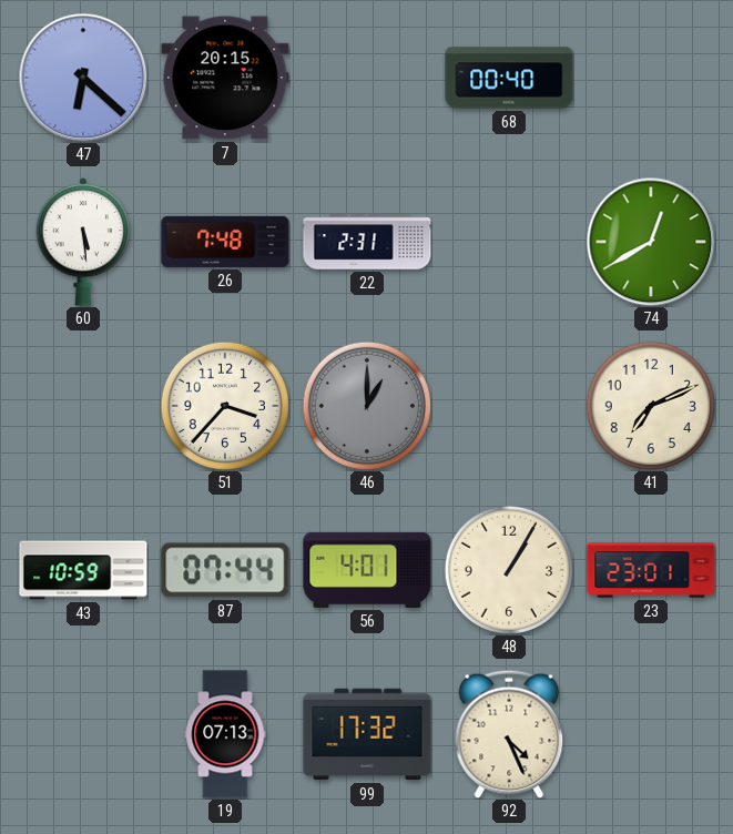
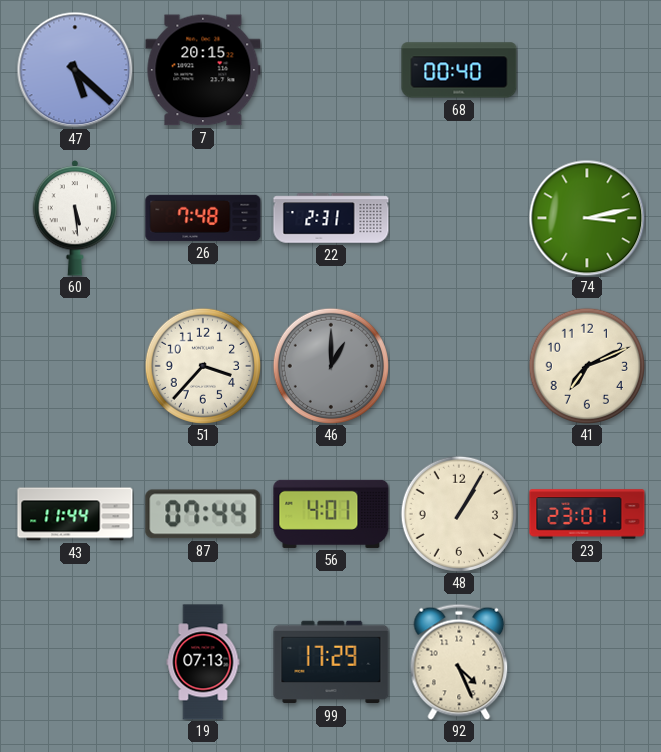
47: 6:22 -> 5:22
74: 12:40 -> 3:13
43: 10:59 -> 11:44
99: 17:32 -> 17:29
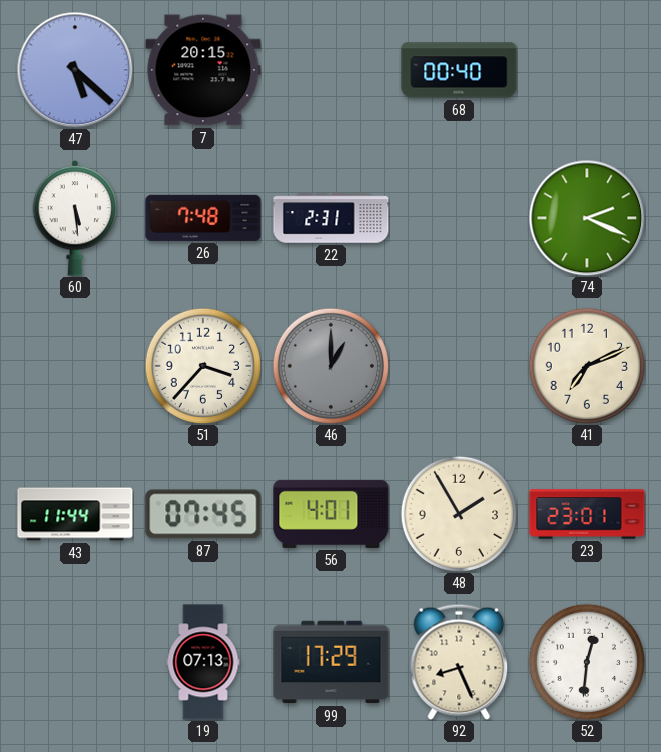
74: 3:13 -> 2:19
87: 07:44 -> 07:45
48: 1:05 -> 1:55
92: 4:26 -> 8:26
52: none -> 12:31
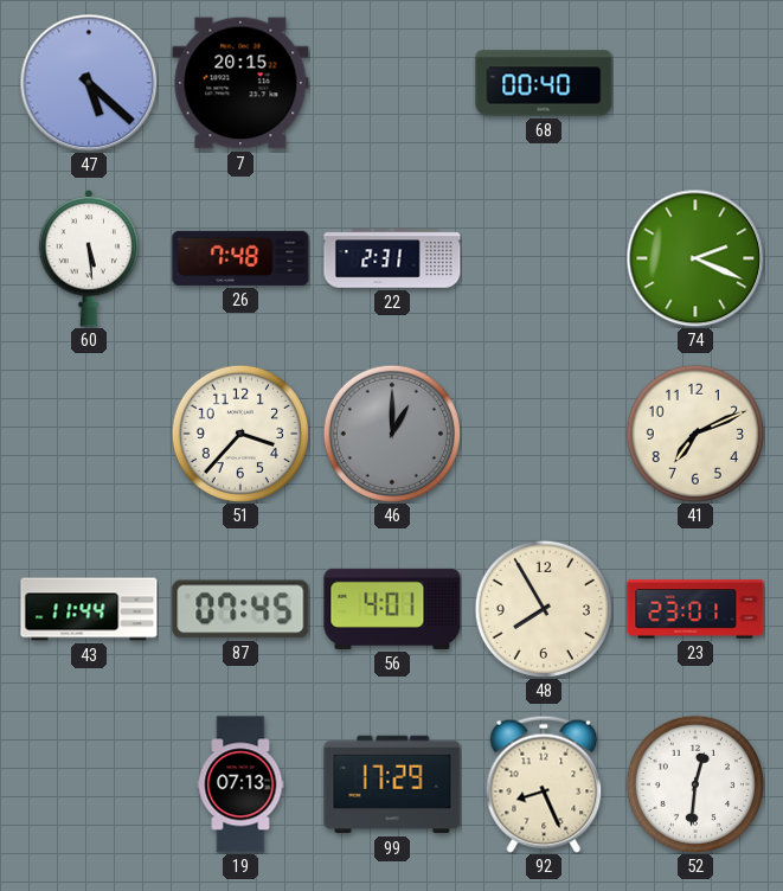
48: 1:55 -> 7:55
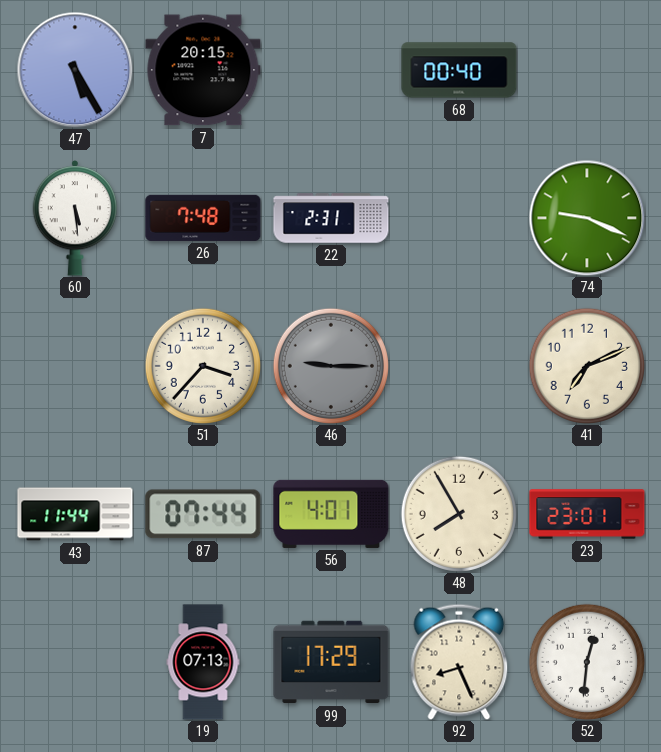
47: 5:22 -> 5:25
74: 2:19 -> 9:19
46: 1:00 -> 9:15
87: 07:45 -> 07:44
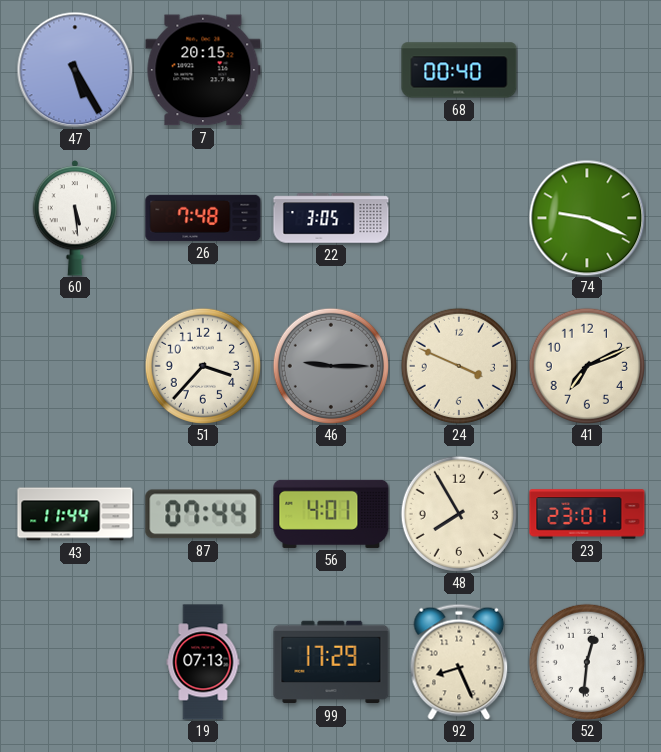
22: 2:31 -> 3:05
24: none -> 3:49
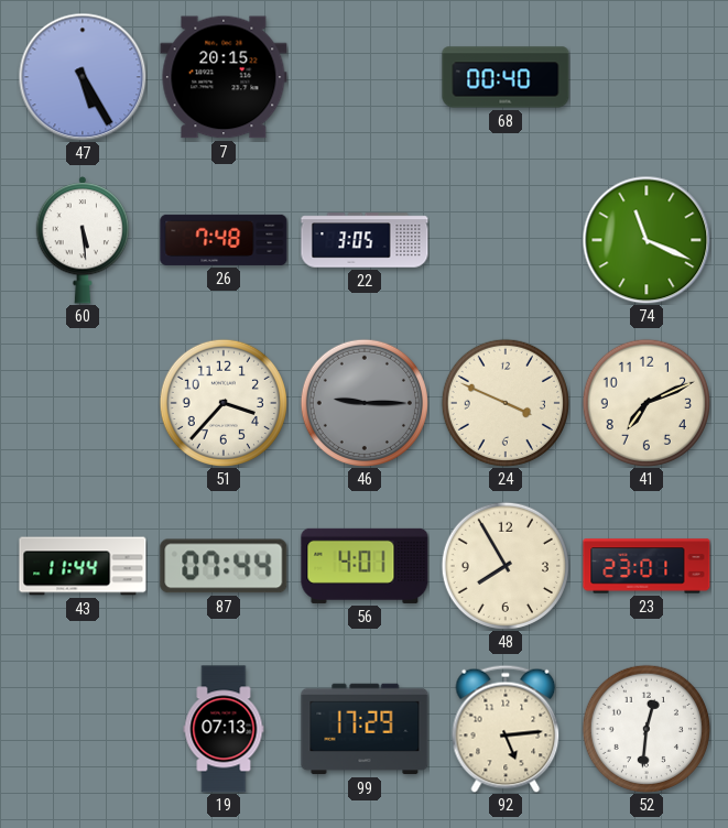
74: 9:19 -> 11:19
92: 8:26 -> 5:14
